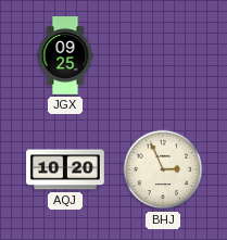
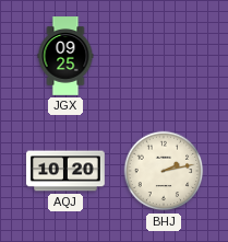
BHJ: 2:56 -> 2:13
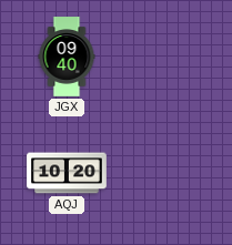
JGX: 09:25 -> 09:40
BHJ: 2:13 -> none
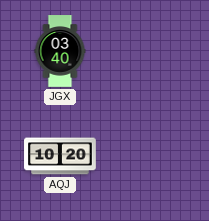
JGX: 09:40 -> 03:40
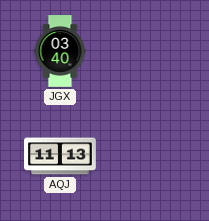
AQJ: 10:20 -> 11:13
